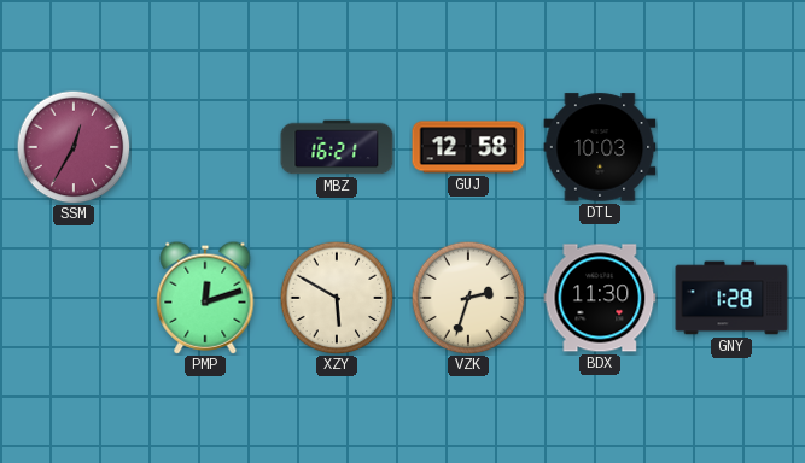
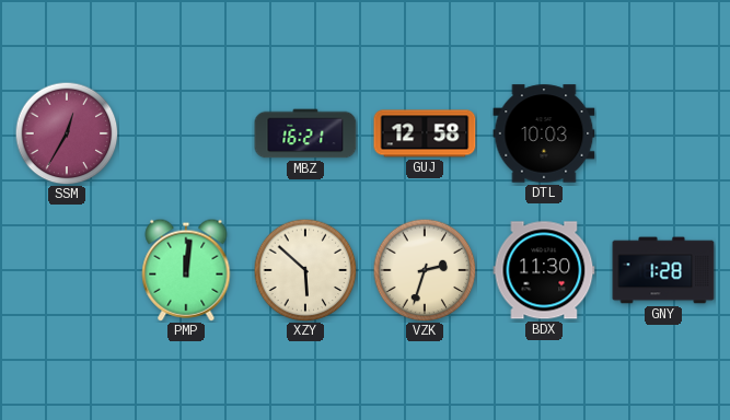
PMP: 12:12 -> 12:01
XZY: 5:50 -> 5:52
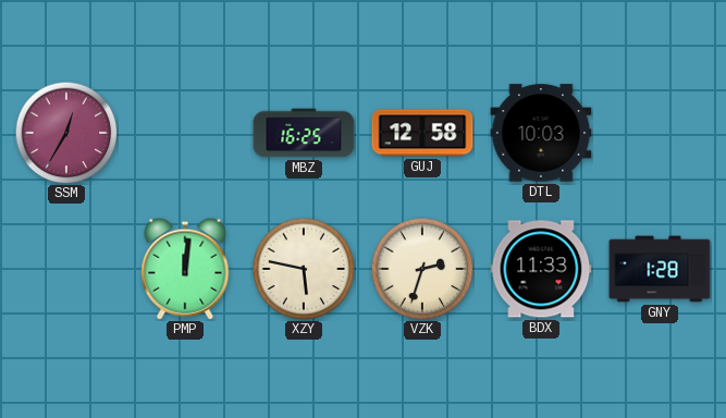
MBZ: 16:21 -> 16:25
XZY: 5:52 -> 5:47
BDX: 11:30 -> 11:33
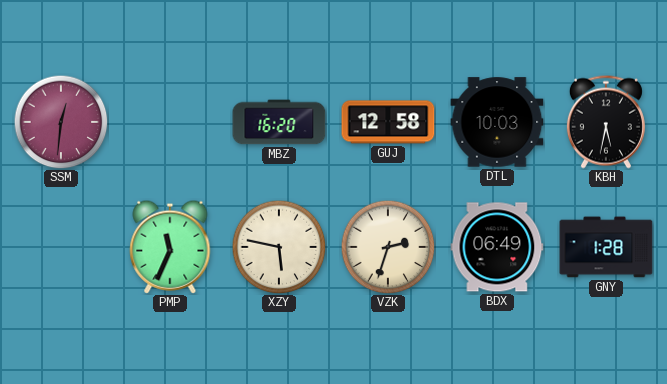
SSM: 12:35 -> 12:31
MBZ: 16:25 -> 16:20
KBH: none -> 5:32
PMP: 12:01 -> 11:34
BDX: 11:33 -> 06:49
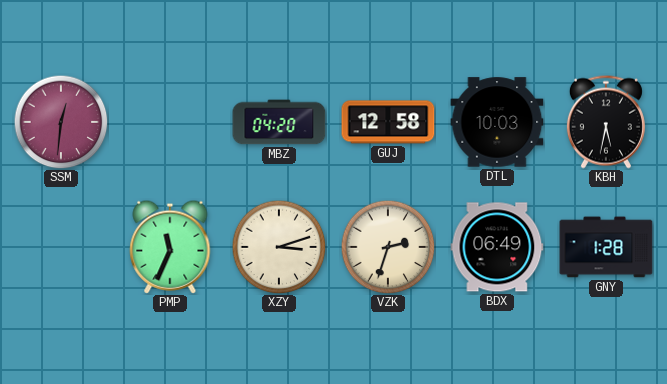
MBZ: 16:20 -> 04:20
XZY: 5:47 -> 3:12
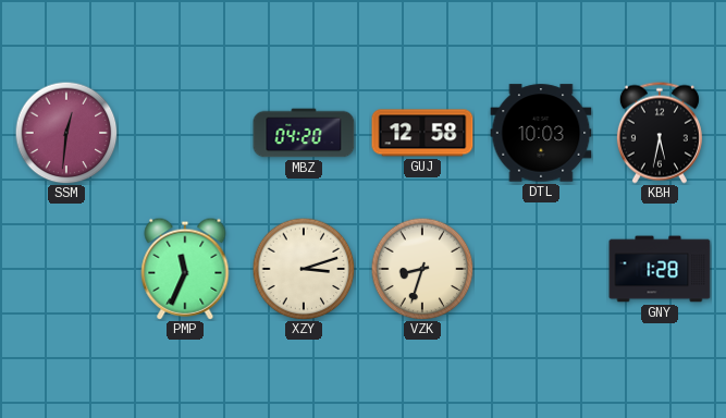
VZK: 2:33 -> 8:33
BDX: 06:49 -> none
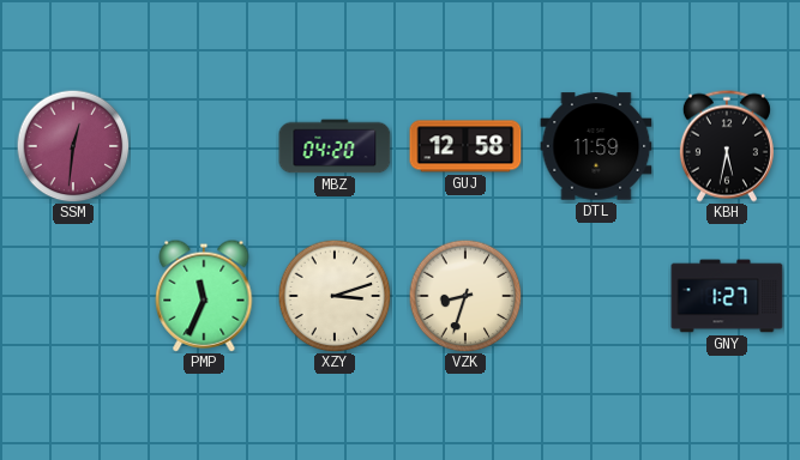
DTL: 10:03 -> 11:59
GNY: 1:28 -> 1:27
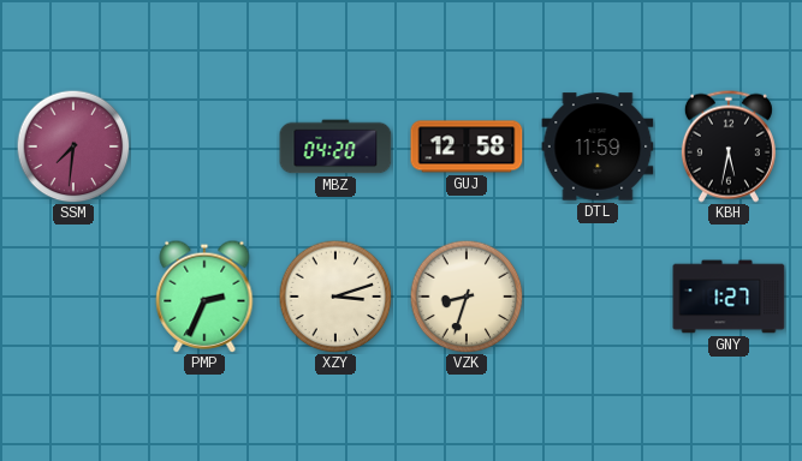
SSM: 12:31 -> 7:31
PMP: 11:34 -> 2:34
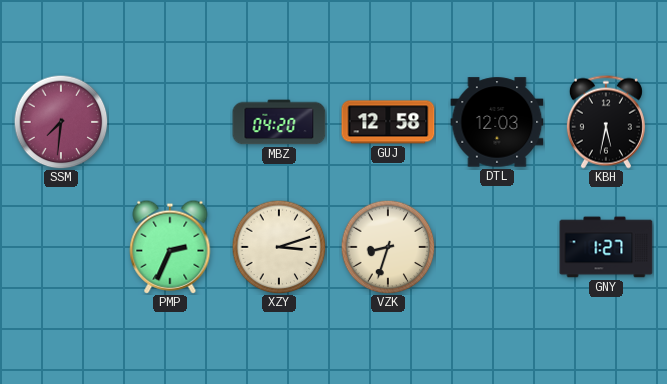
DTL: 11:59 -> 12:03
